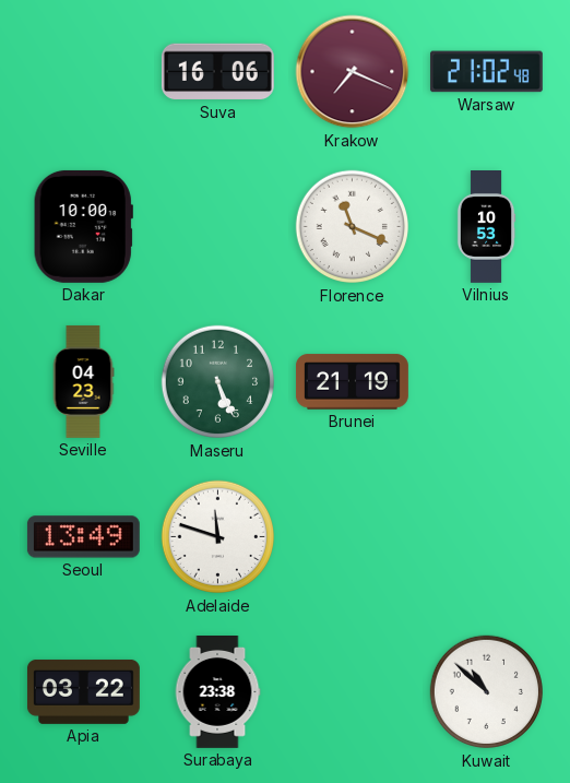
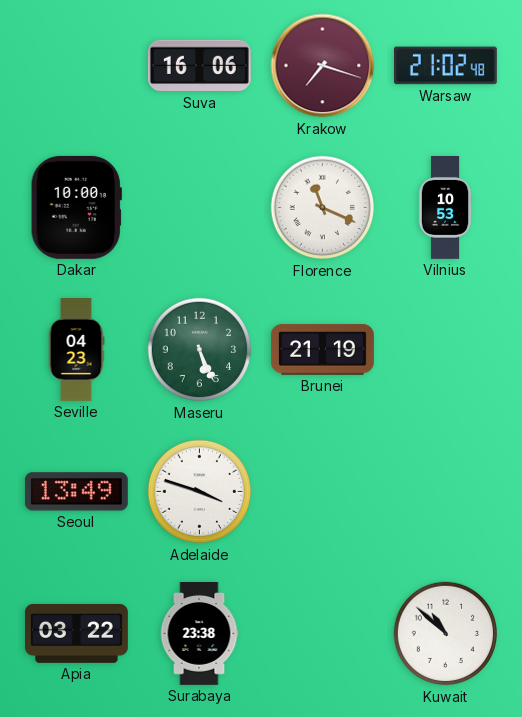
Krakow: 7:19 -> 7:18
Adelaide: 11:48 -> 3:48
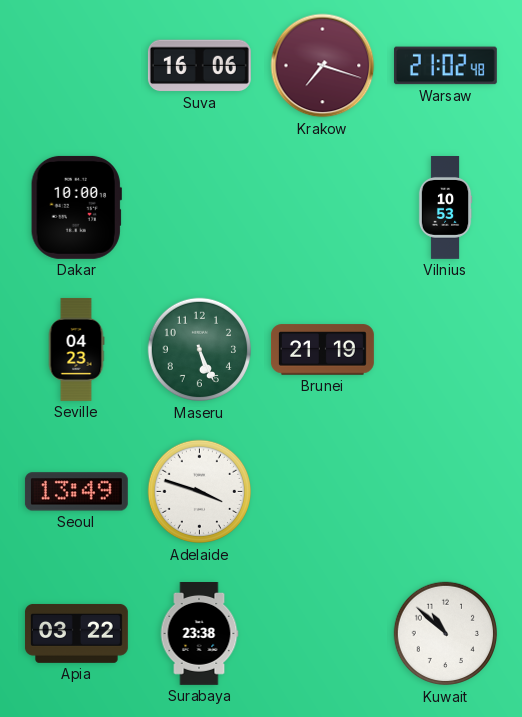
Florence: 11:19 -> none
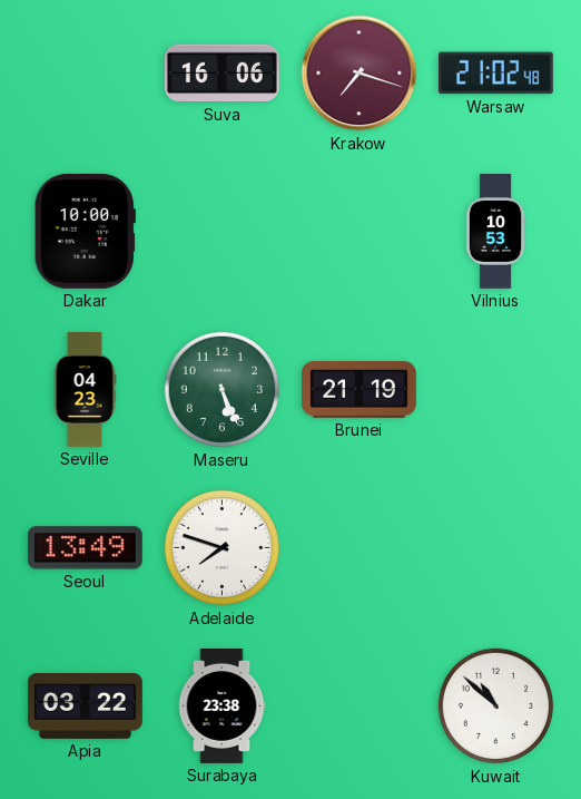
Adelaide: 3:48 -> 7:48
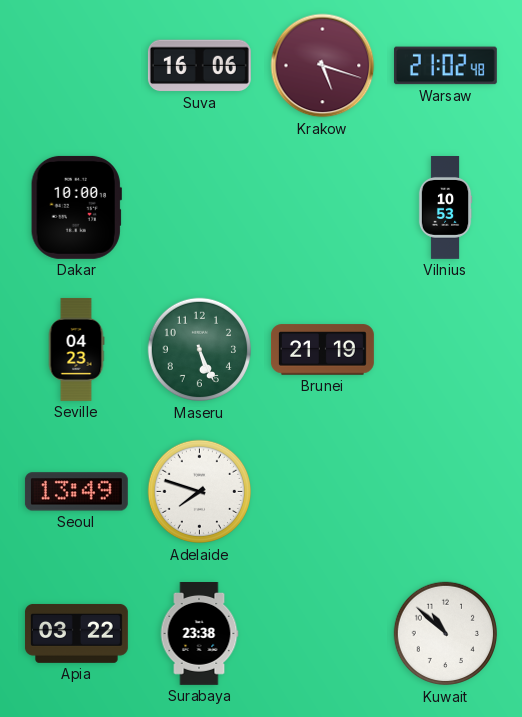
Krakow: 7:18 -> 5:18
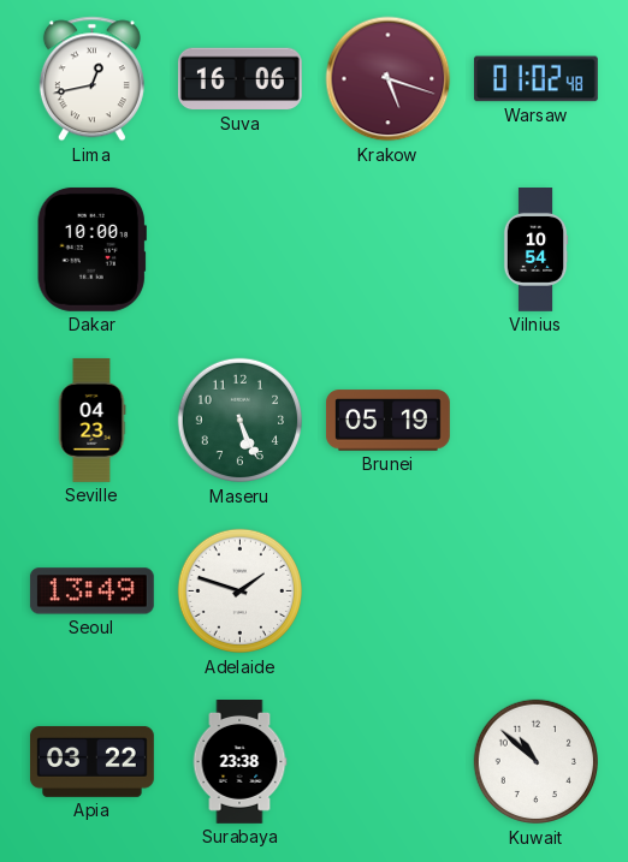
Lima: none -> 12:43
Warsaw: 21:02 -> 01:02
Vilnius: 10:53 -> 10:54
Brunei: 21:19 -> 05:19
Adelaide: 7:48 -> 1:48
